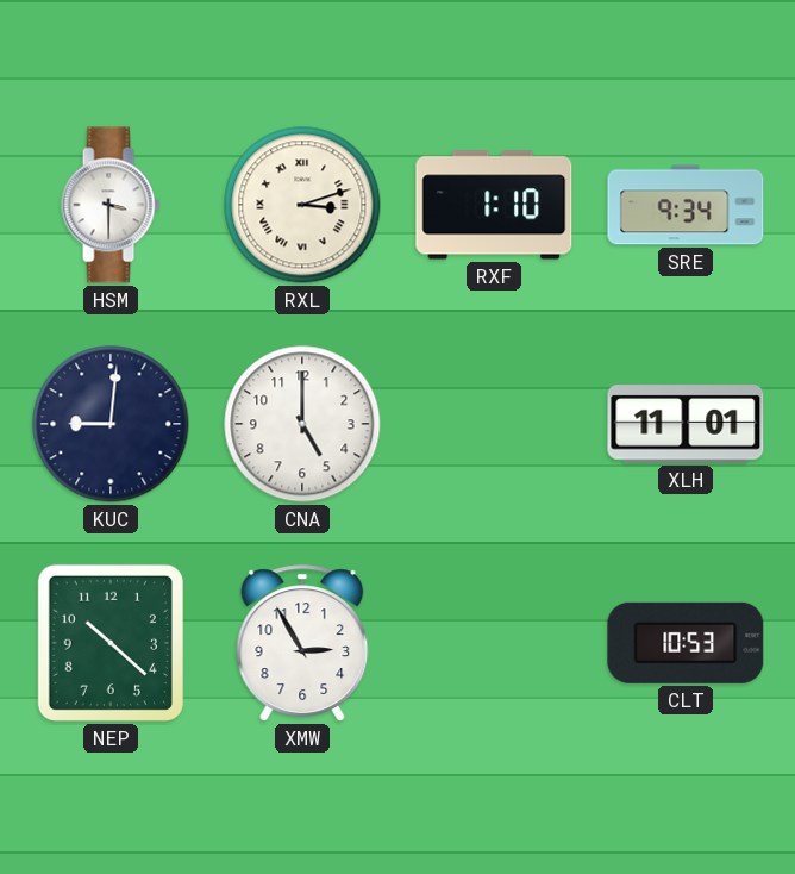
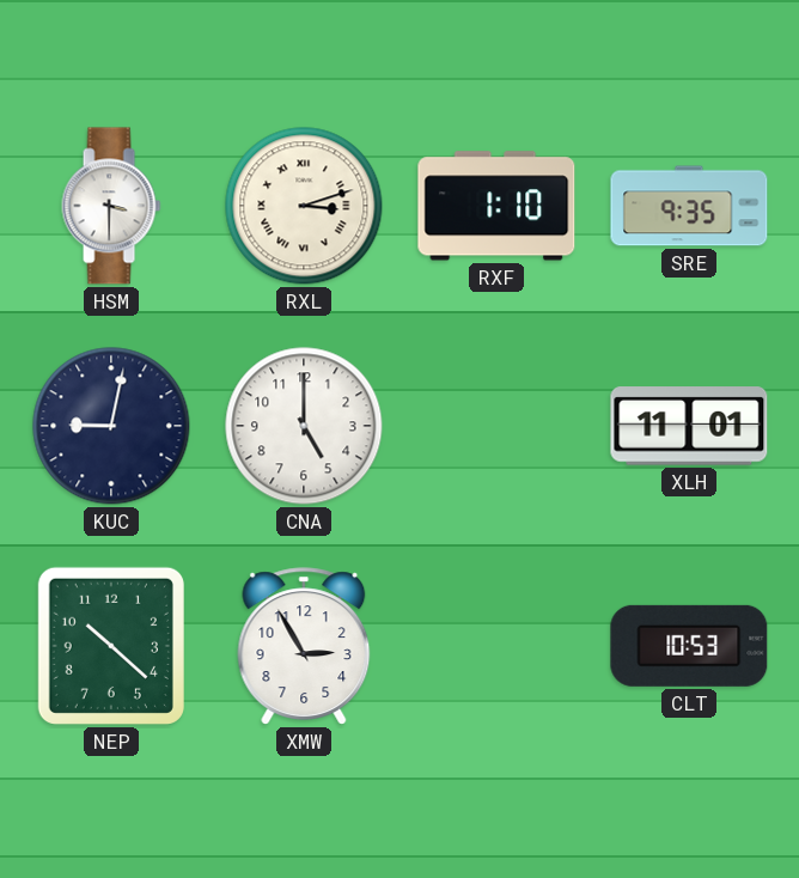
SRE: 9:34 -> 9:35
KUC: 9:01 -> 9:02
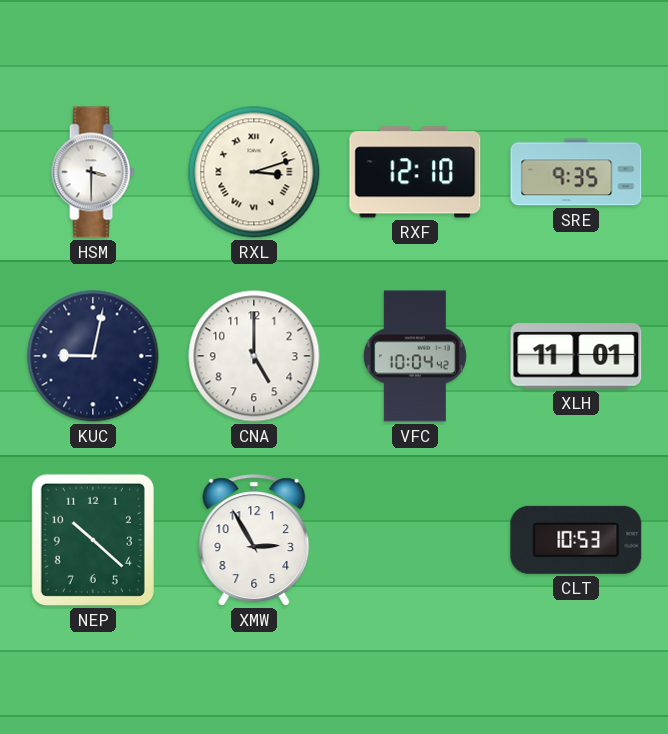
RXF: 1:10 -> 12:10
VFC: none -> 10:04
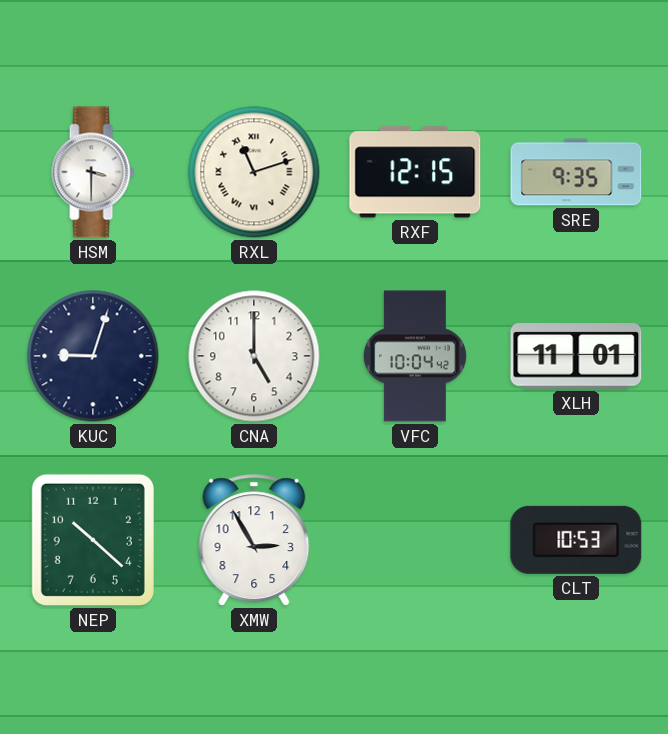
RXL: 3:12 -> 11:12
RXF: 12:10 -> 12:15
KUC: 9:02 -> 9:03
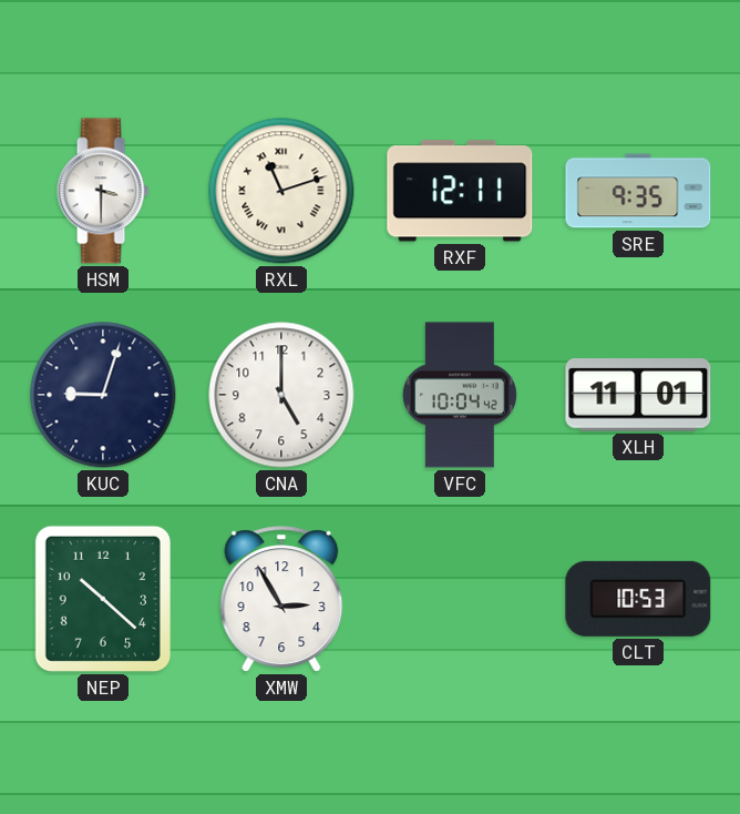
RXF: 12:15 -> 12:11
